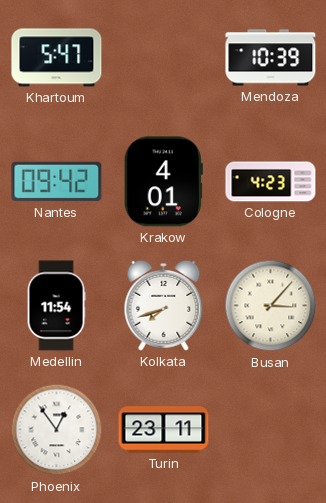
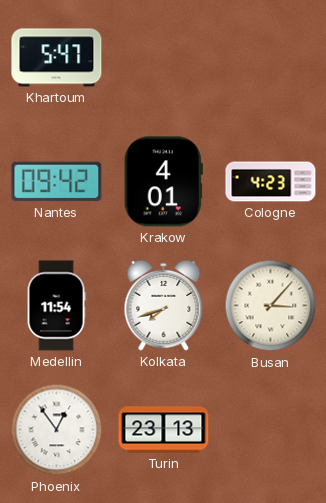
Mendoza: 10:39 -> none
Turin: 23:11 -> 23:13
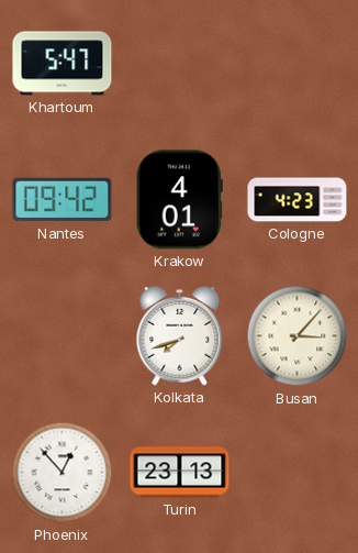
Medellin: 11:54 -> none
Phoenix: 12:54 -> 12:53
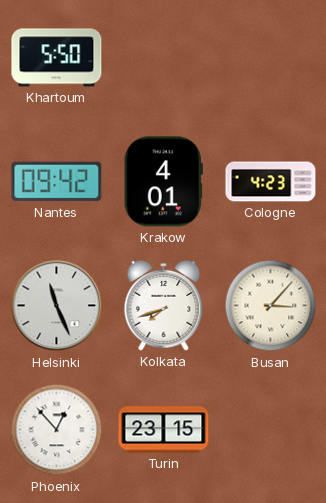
Khartoum: 5:47 -> 5:50
Helsinki: none -> 11:26
Turin: 23:13 -> 23:15
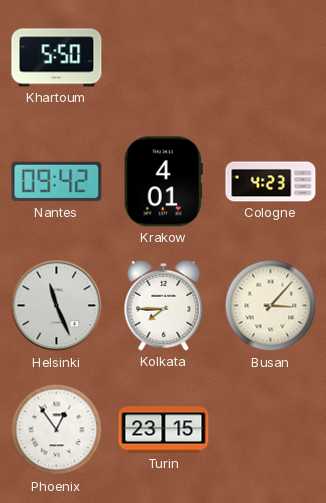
Kolkata: 7:42 -> 7:45
Phoenix: 12:53 -> 12:54
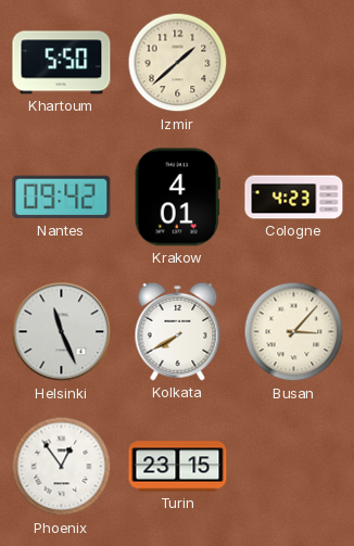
Izmir: none -> 1:38
Kolkata: 7:45 -> 7:40
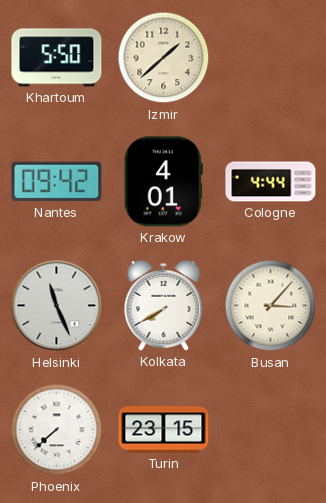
Cologne: 4:23 -> 4:44
Phoenix: 12:54 -> 7:38
